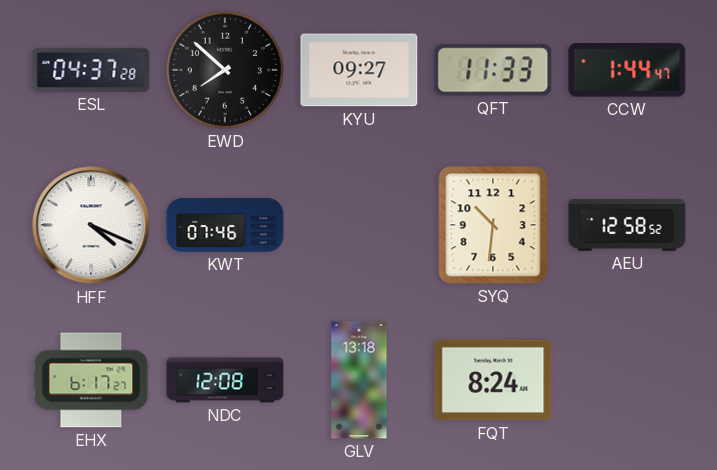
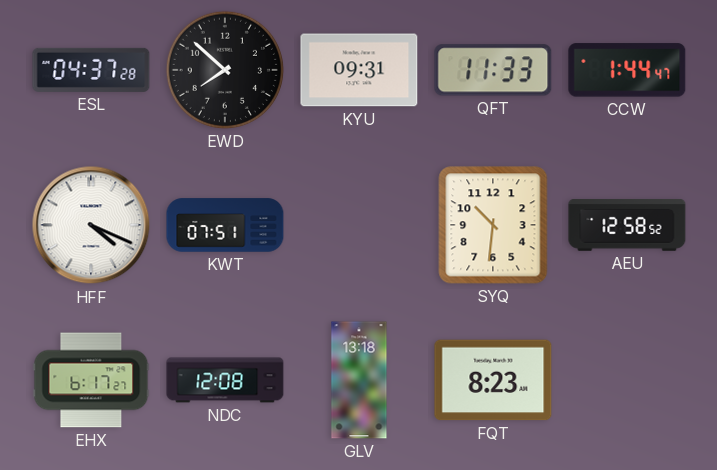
KYU: 09:27 -> 09:31
KWT: 07:46 -> 07:51
FQT: 8:24 -> 8:23
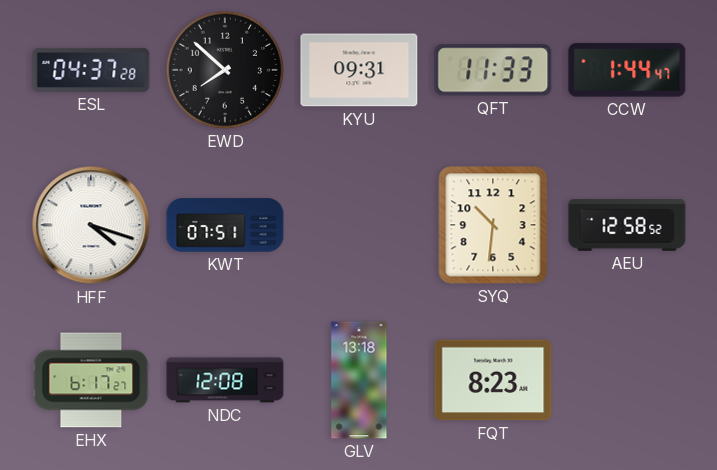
HFF: 4:19 -> 4:18
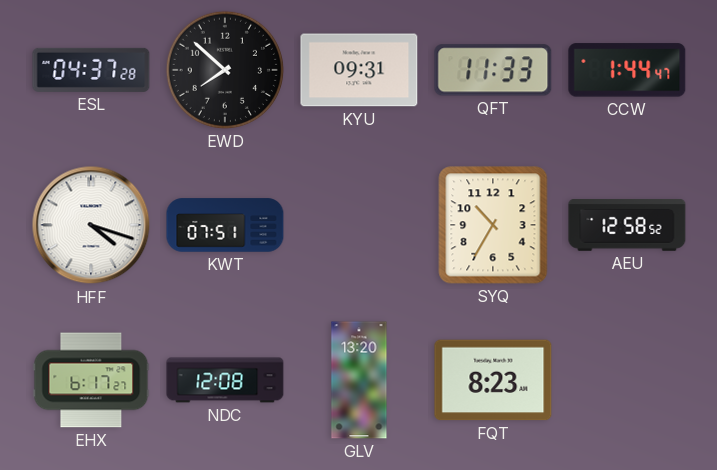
SYQ: 10:31 -> 10:35
GLV: 13:18 -> 13:20
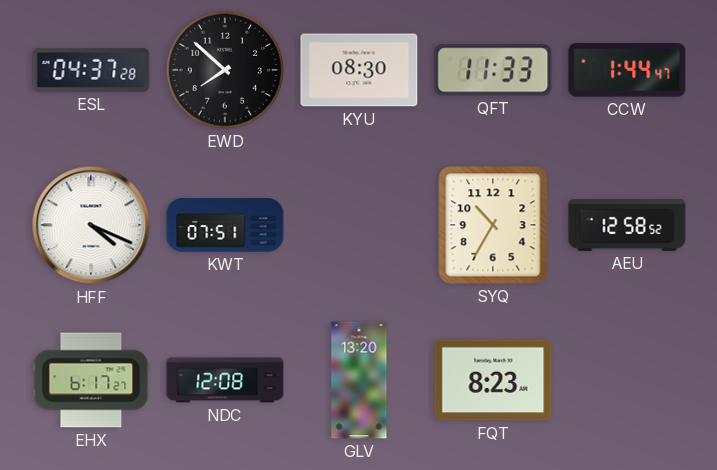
KYU: 09:31 -> 08:30
HFF: 4:18 -> 4:19
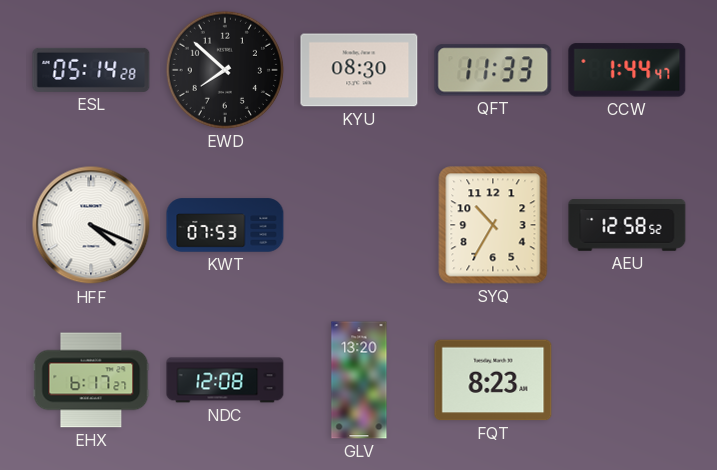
ESL: 04:37 -> 05:14
KWT: 07:51 -> 07:53
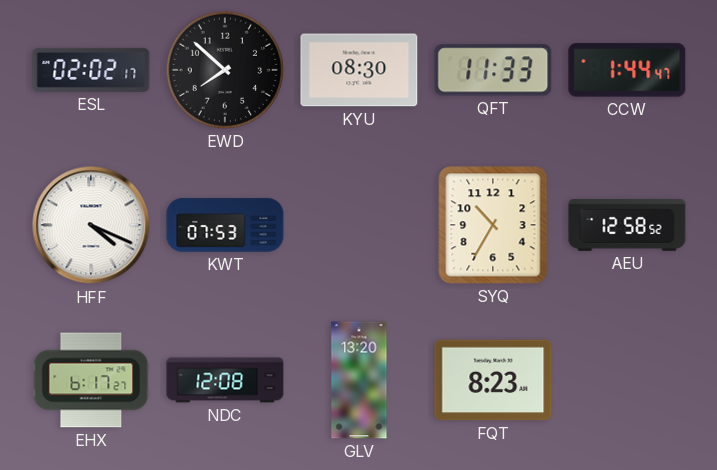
ESL: 05:14 -> 02:02
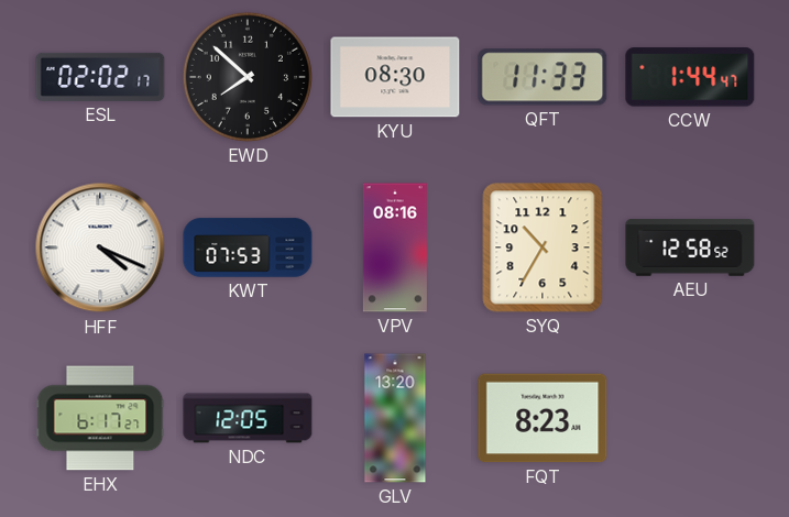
VPV: none -> 08:16
NDC: 12:08 -> 12:05
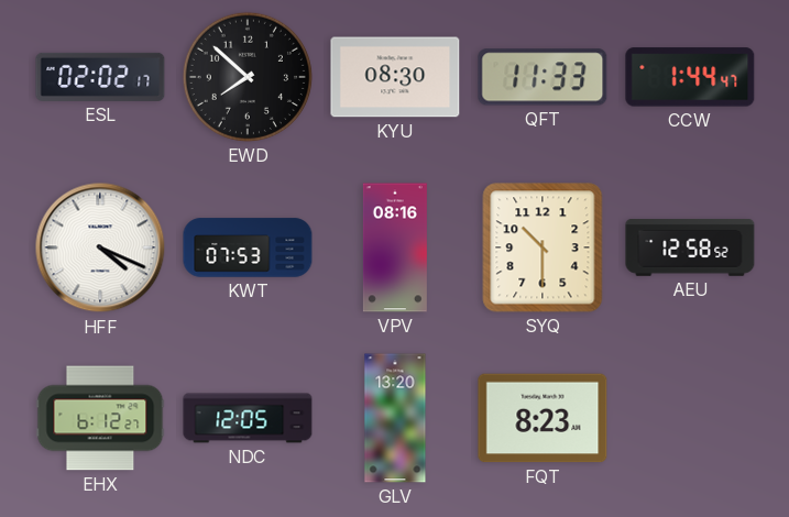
SYQ: 10:35 -> 10:30
EHX: 6:17 -> 6:12
